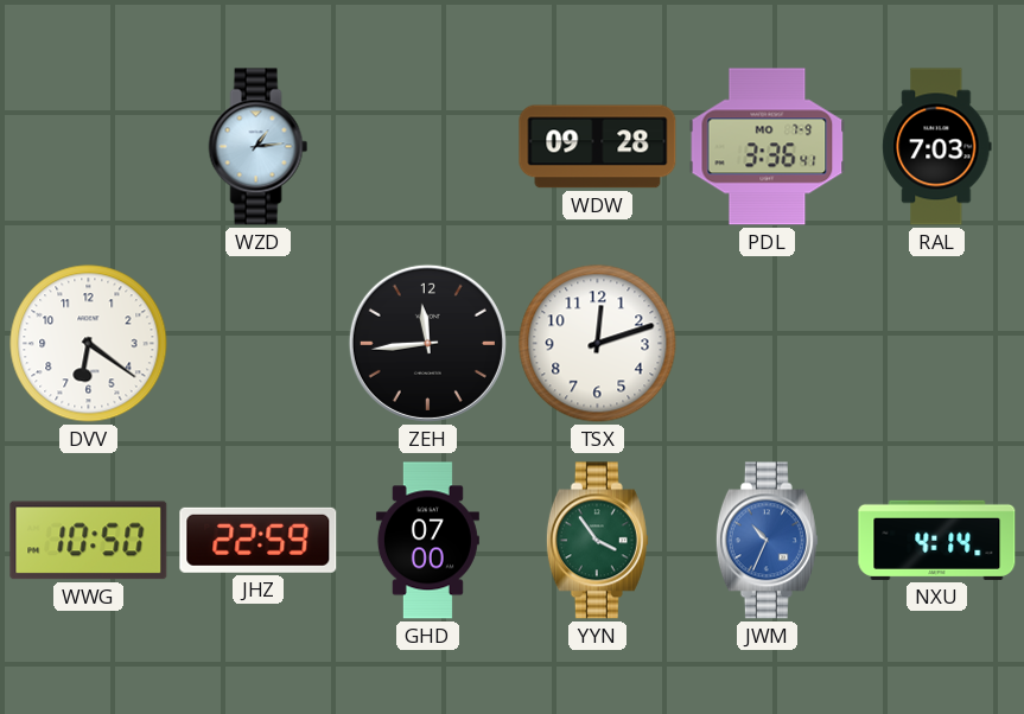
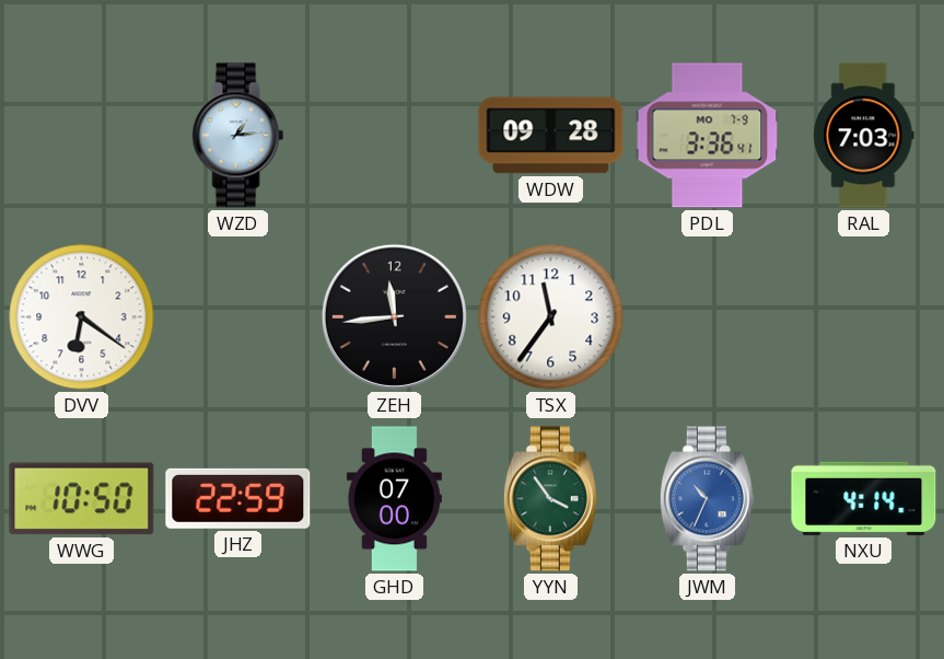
TSX: 12:12 -> 11:36
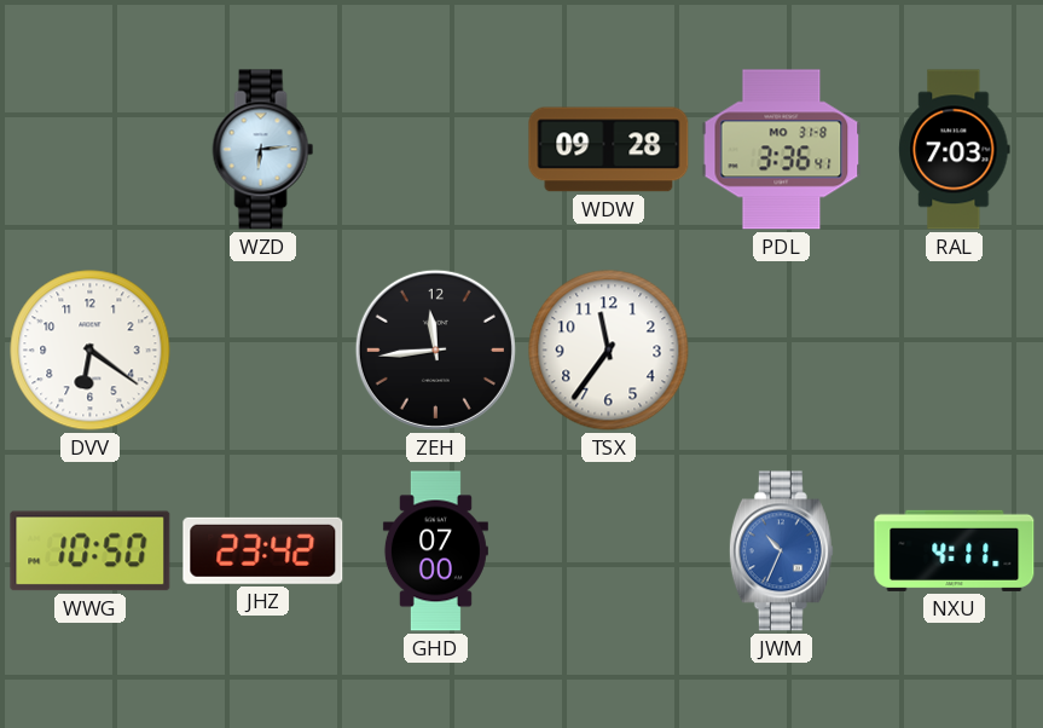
WZD: 1:14 -> 6:14
PDL date: MO 7-9 -> MO 31-8
JHZ: 22:59 -> 23:42
YYN: 3:54 -> none
NXU: 4:14 -> 4:11
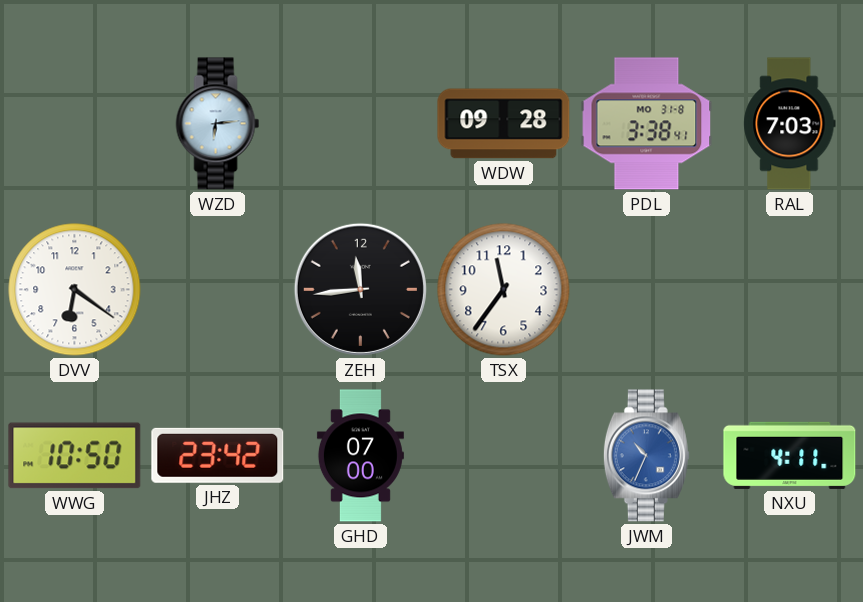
PDL: 3:36 -> 3:38
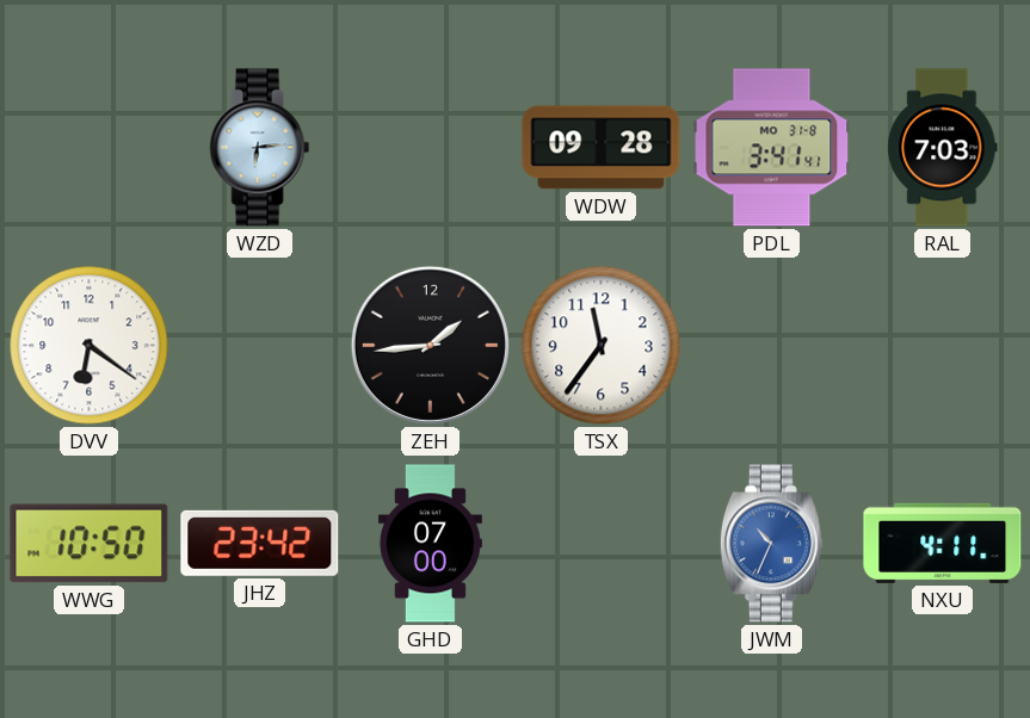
PDL: 3:38 -> 3:41
ZEH: 11:44 -> 1:44
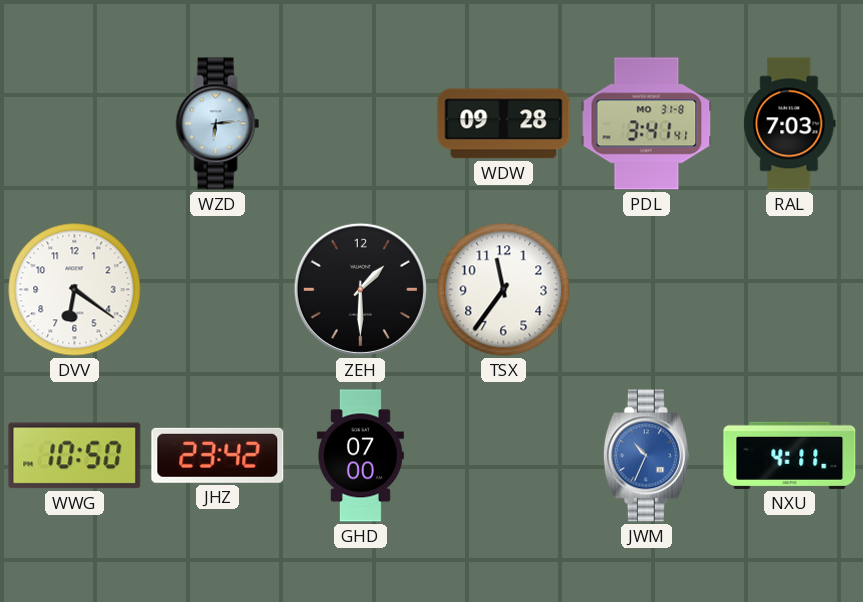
ZEH: 1:44 -> 1:30
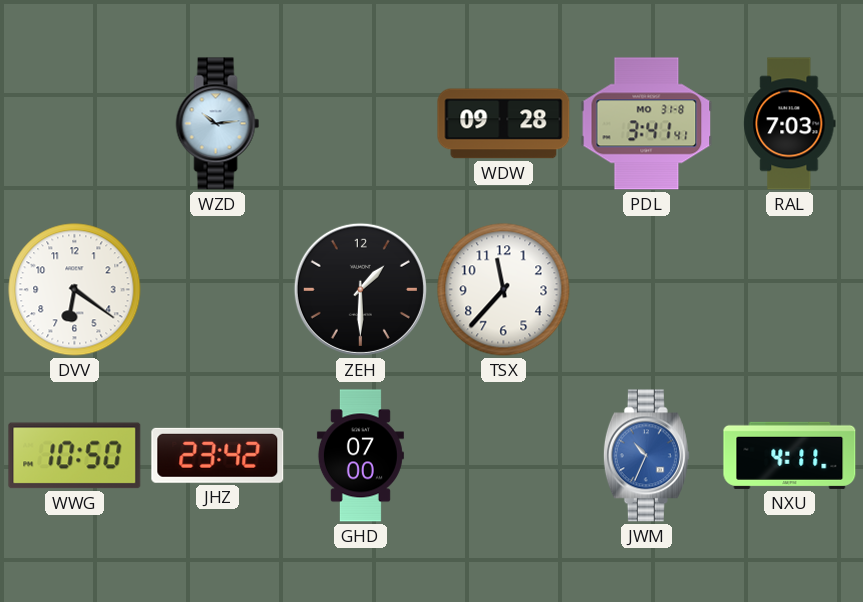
WZD: 6:14 -> 10:14
TSX: 11:36 -> 11:37
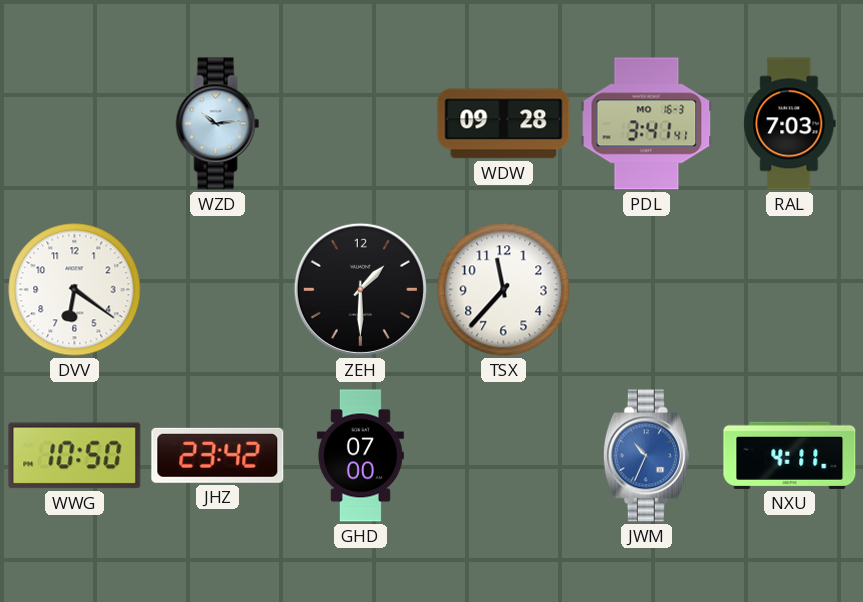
PDL date: MO 31-8 -> MO 16-3
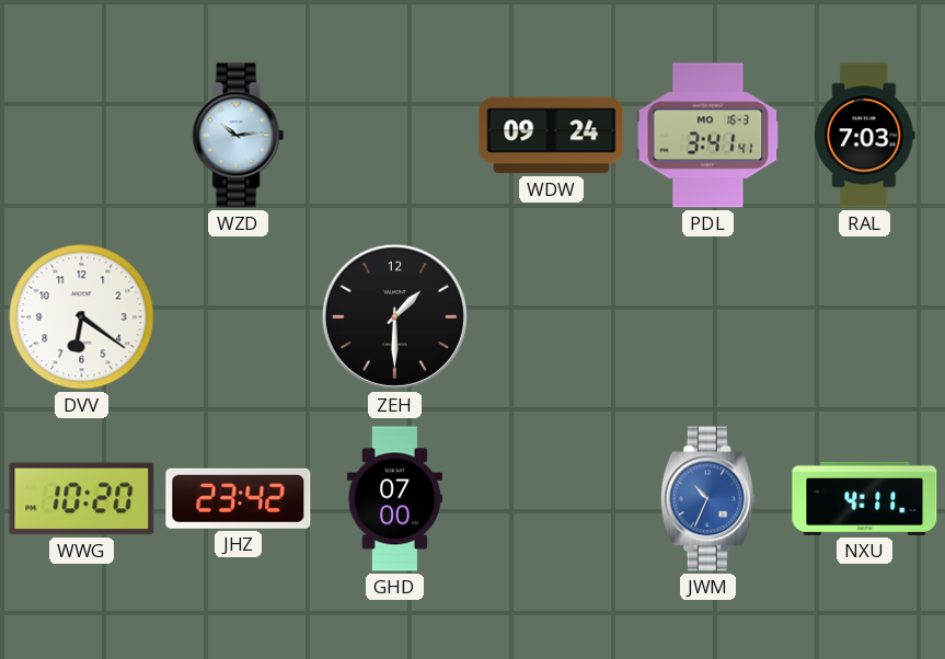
WDW: 09:28 -> 09:24
TSX: 11:37 -> none
WWG: 10:50 -> 10:20
